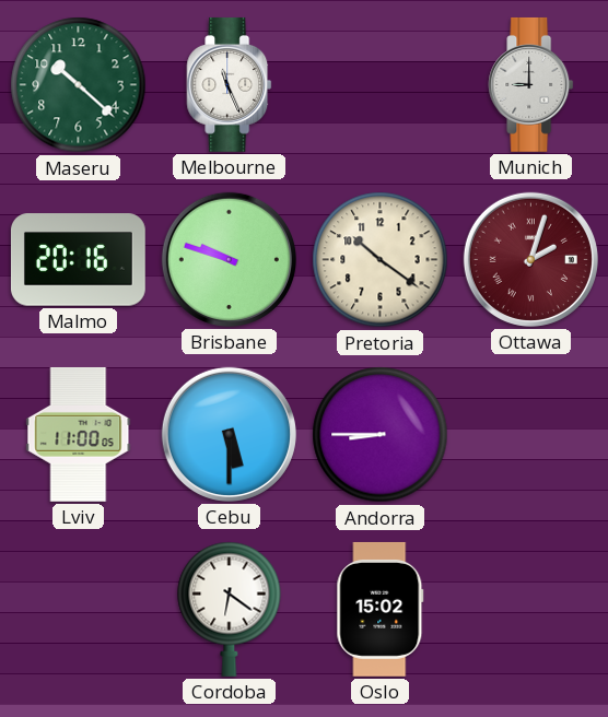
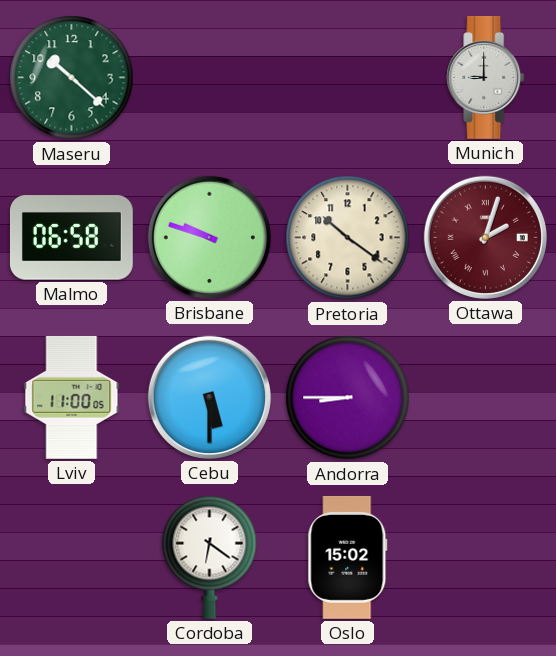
Melbourne: 11:26 -> none
Malmo: 20:16 -> 06:58
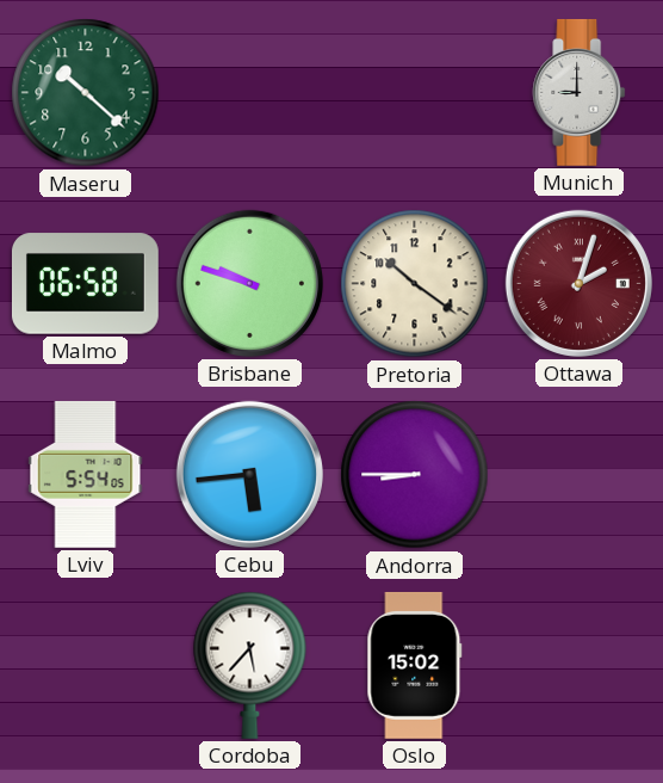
Lviv: 11:00 -> 5:54
Cebu: 5:30 -> 5:44
Cordoba: 6:21 -> 5:37
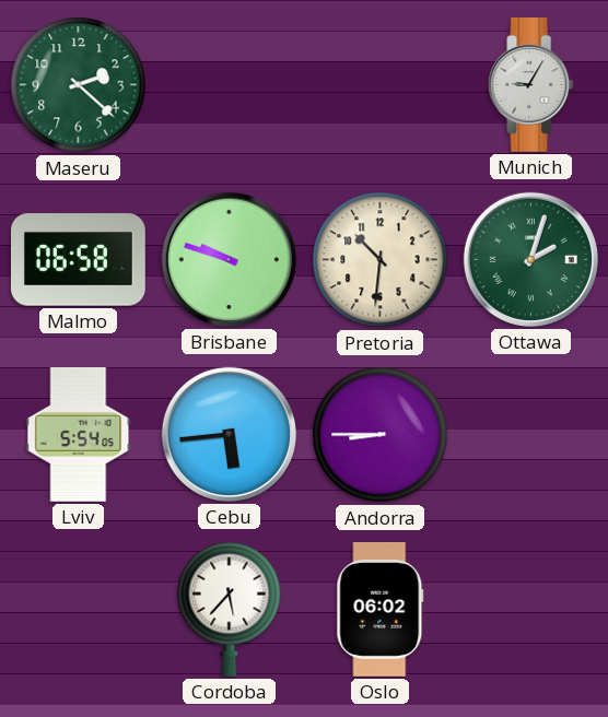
Maseru: 10:22 -> 2:22
Munich: 9:00 -> 9:05
Pretoria: 10:21 -> 10:31
Ottawa dial: burgundy -> green
Oslo: 15:02 -> 06:02
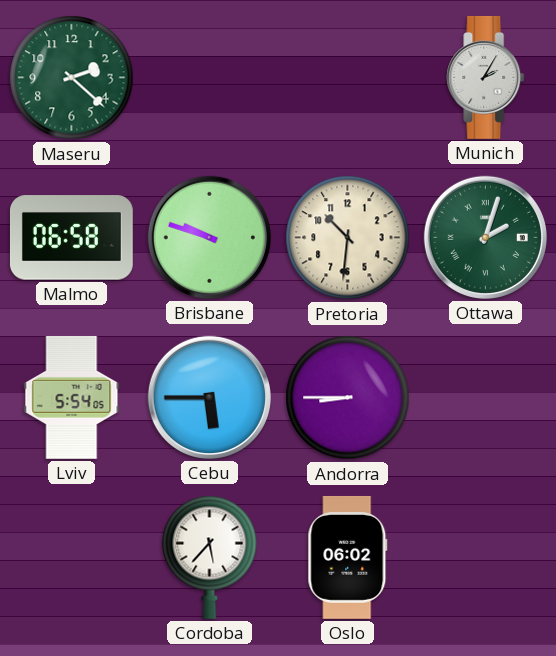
Munich: 9:05 -> 2:05
Cebu: 5:44 -> 5:45
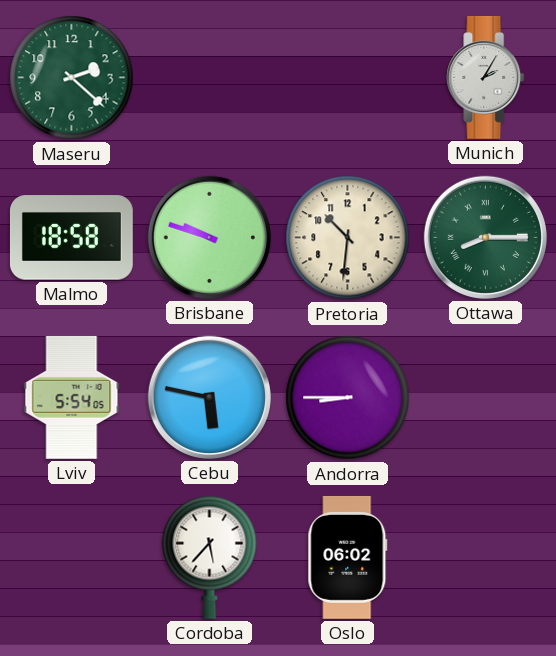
Malmo: 06:58 -> 18:58
Ottawa: 2:03 -> 8:15
Cebu: 5:45 -> 5:47
